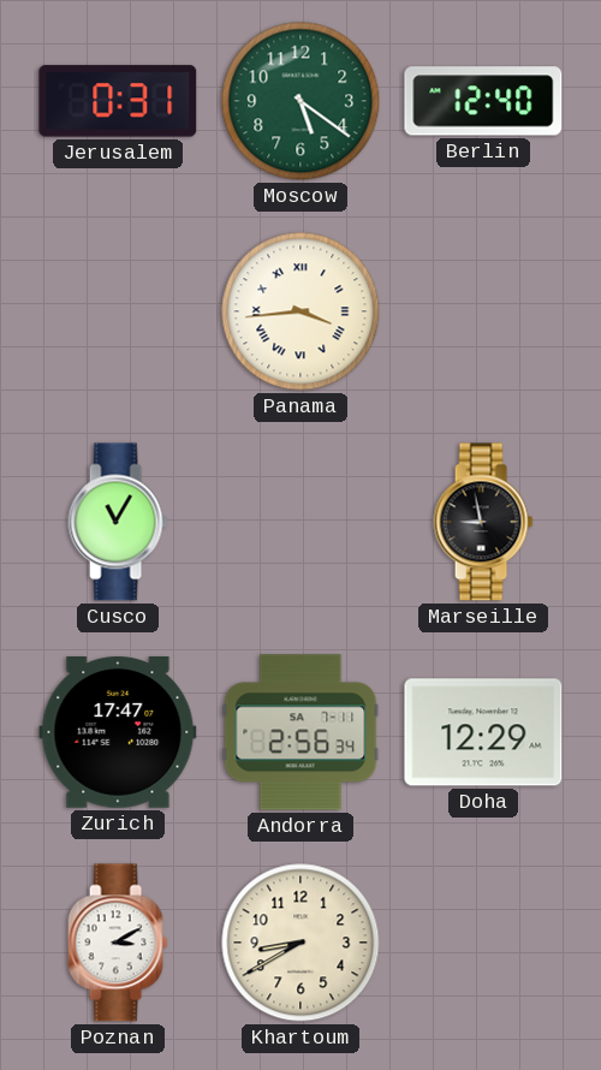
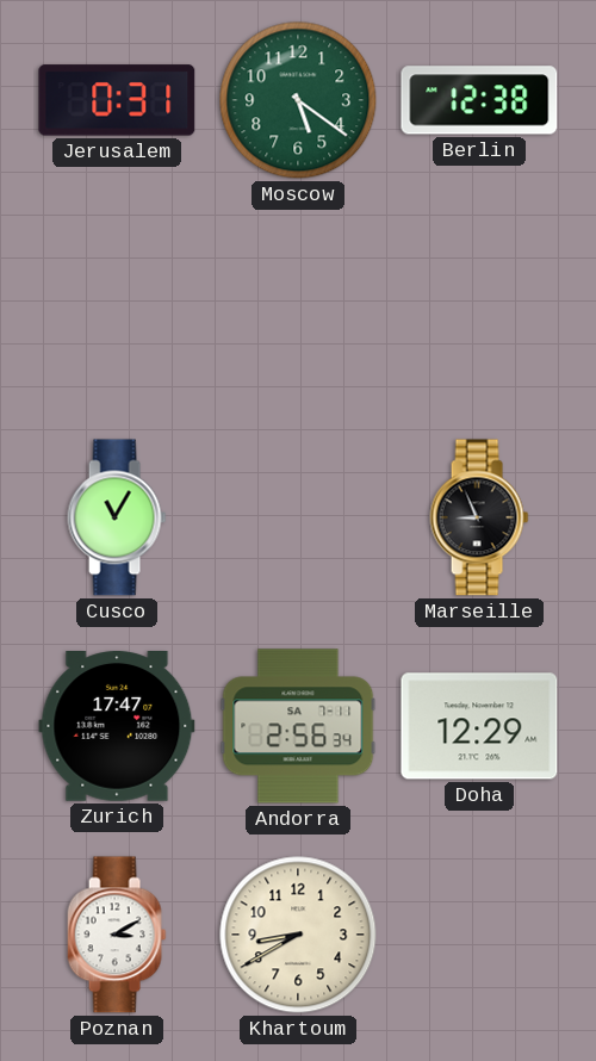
Berlin: 12:40 -> 12:38
Panama: 3:44 -> none
Marseille: 8:58 -> 8:56
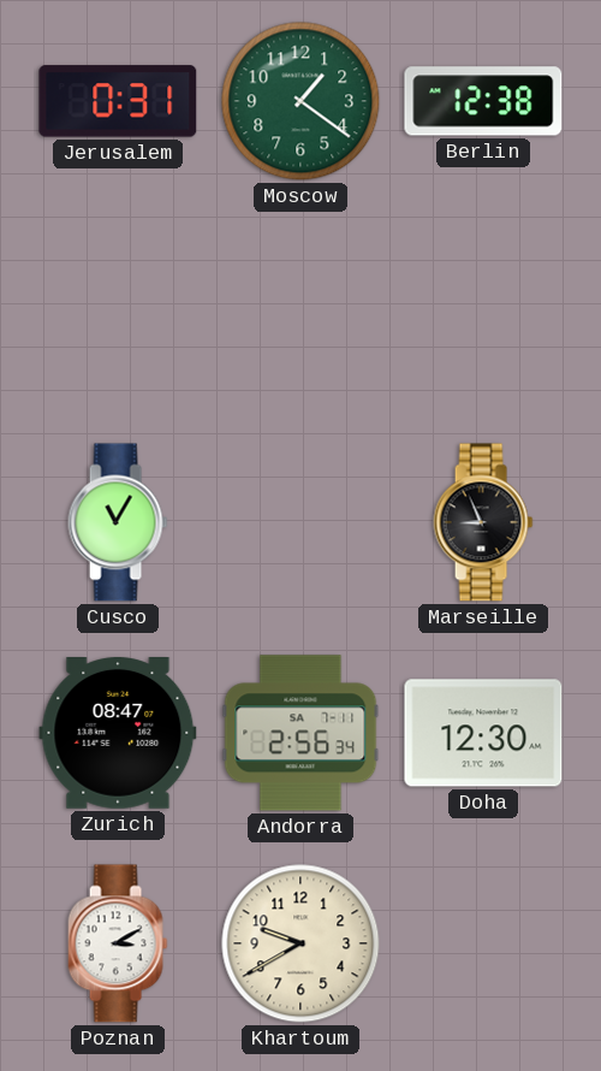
Moscow: 5:21 -> 1:21
Zurich: 17:47 -> 08:47
Doha: 12:29 -> 12:30
Khartoum: 8:40 -> 9:40
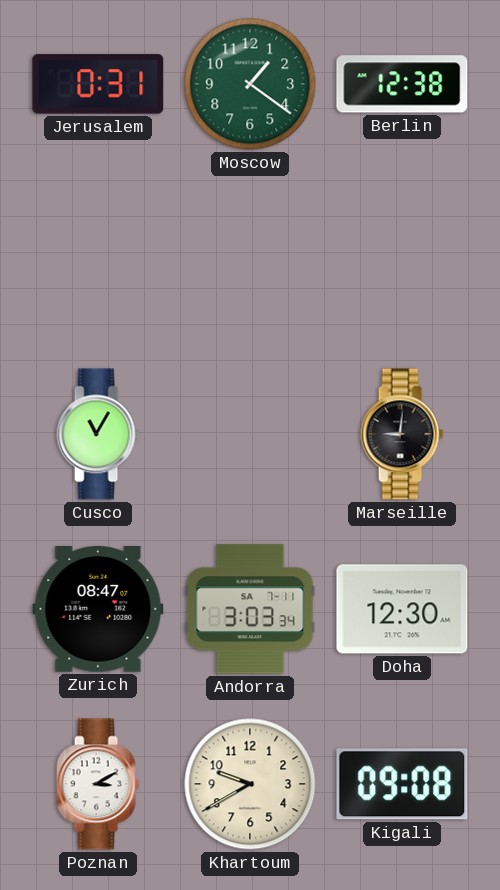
Marseille: 8:56 -> 9:01
Andorra: 2:56 -> 3:03
Kigali: none -> 09:08
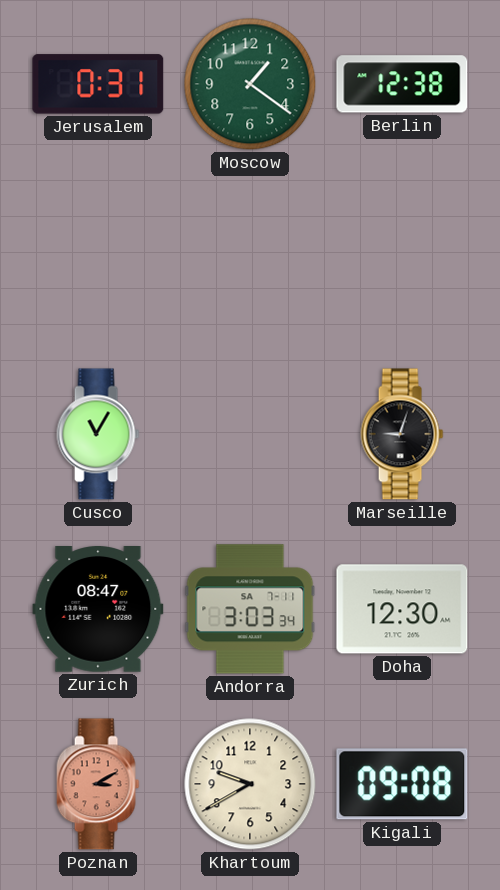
Marseille: 9:01 -> 9:03
Poznan dial: white -> salmon
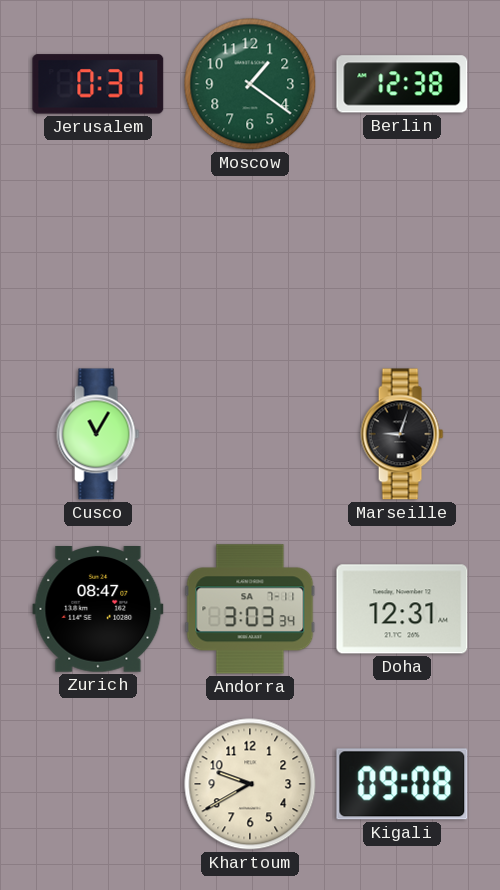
Doha: 12:30 -> 12:31
Poznan: 3:10 -> none
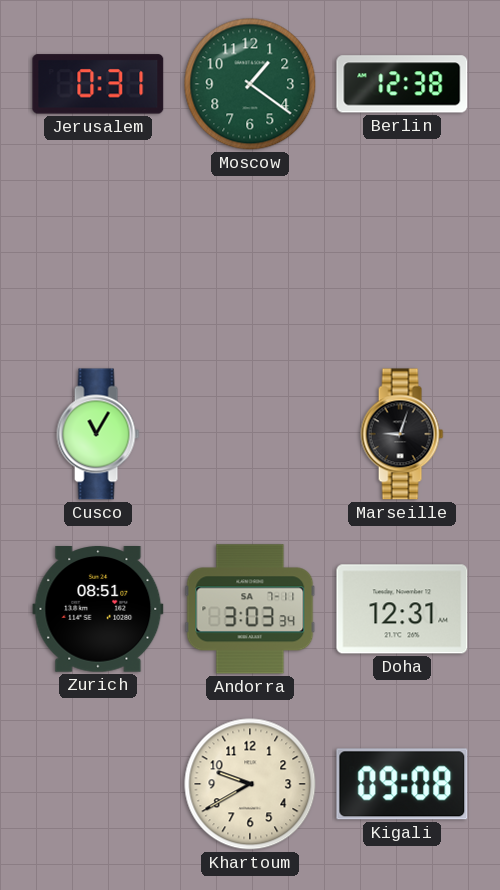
Zurich: 08:47 -> 08:51
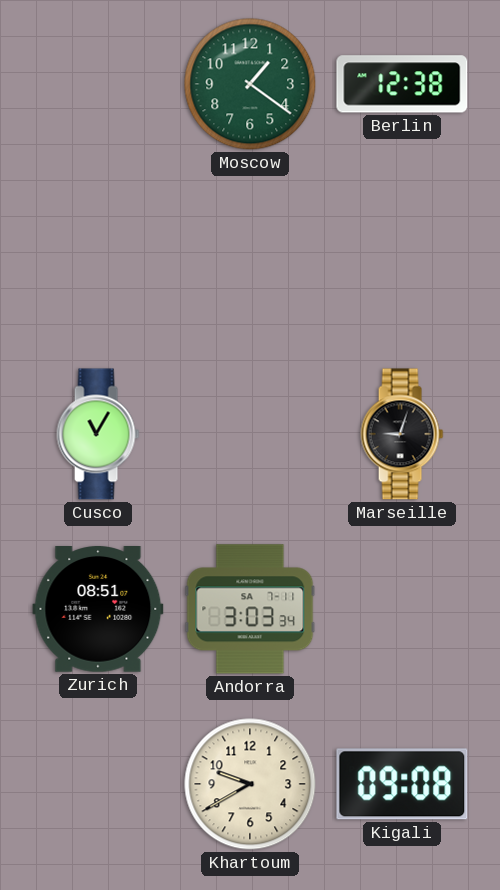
Jerusalem: 0:31 -> none
Doha: 12:31 -> none
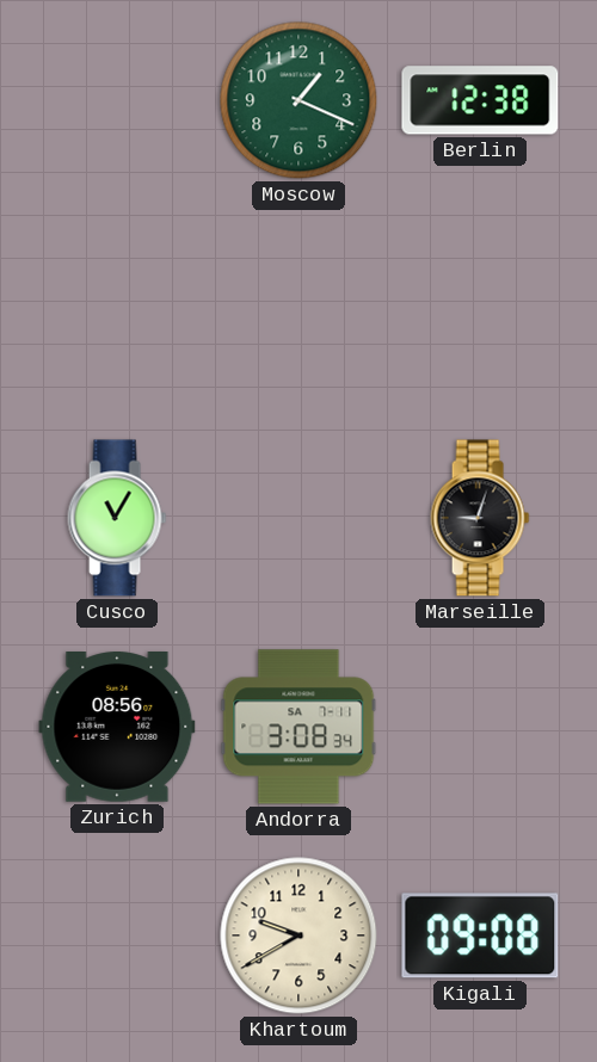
Moscow: 1:21 -> 1:19
Zurich: 08:51 -> 08:56
Andorra: 3:03 -> 3:08
